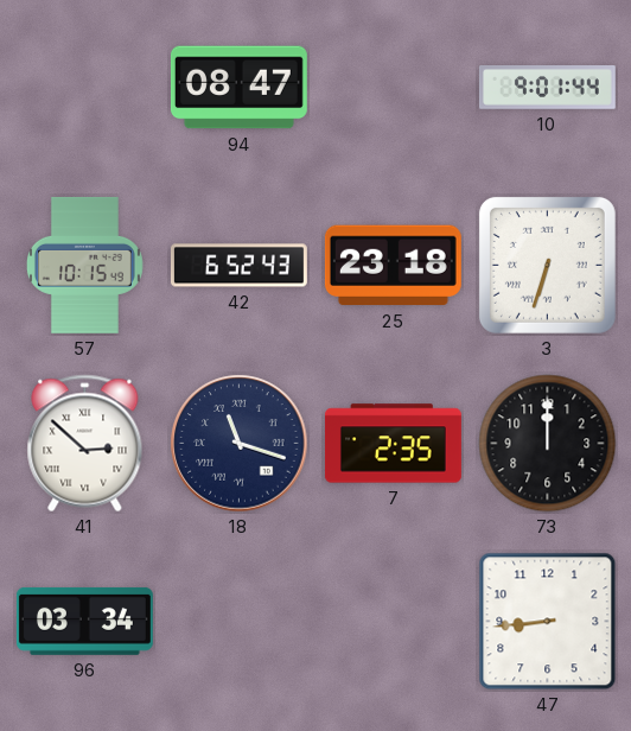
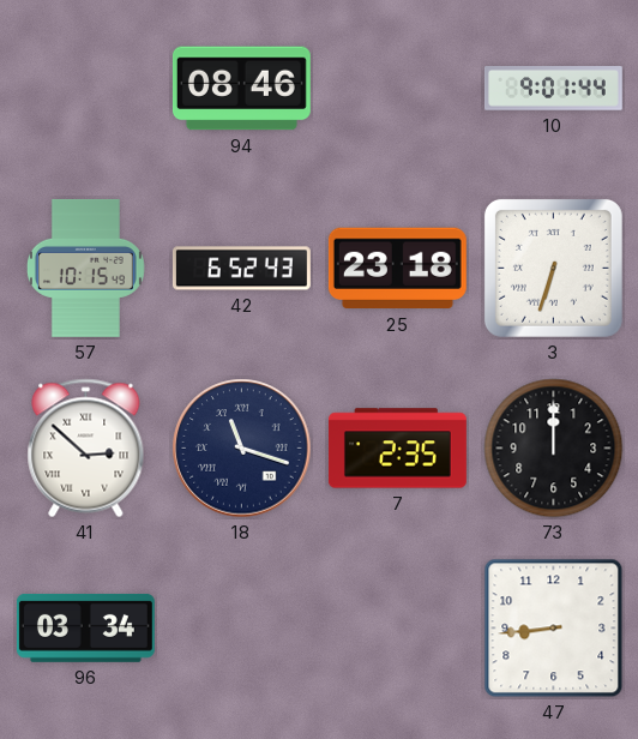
94: 08:47 -> 08:46
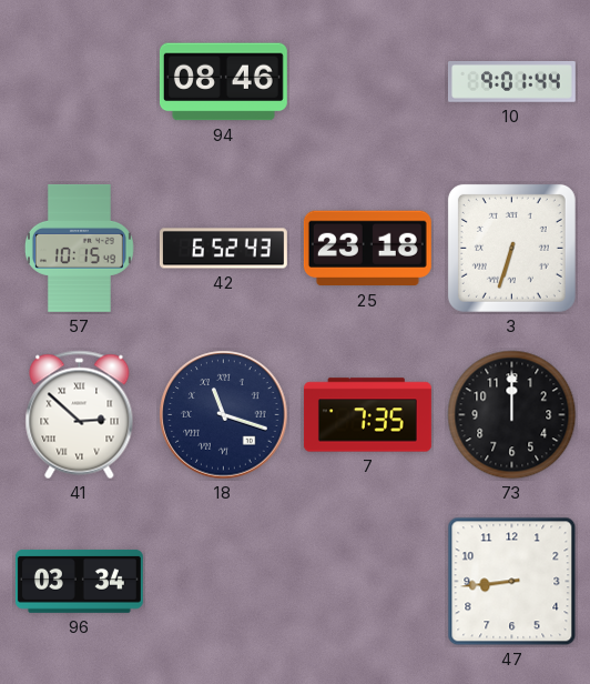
7: 2:35 -> 7:35
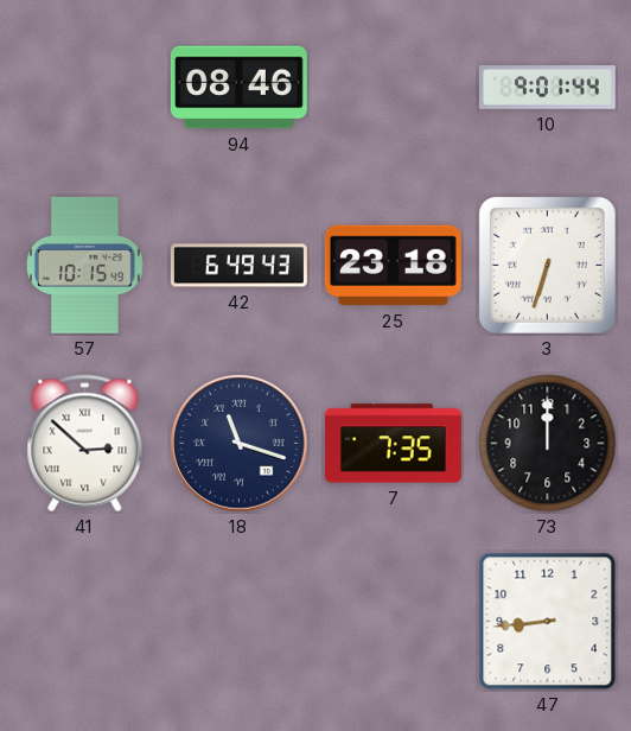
42: 6:52 -> 6:49
96: 03:34 -> none
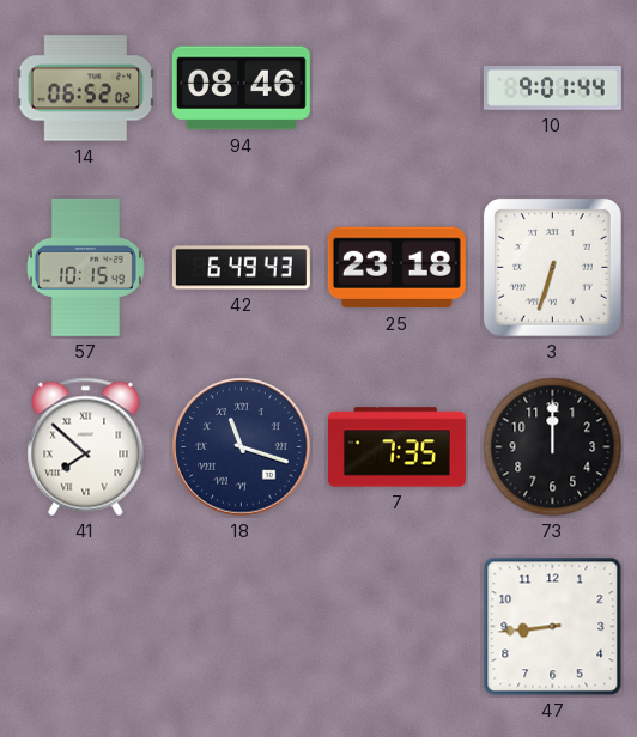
14: none -> 06:52
41: 2:52 -> 7:52
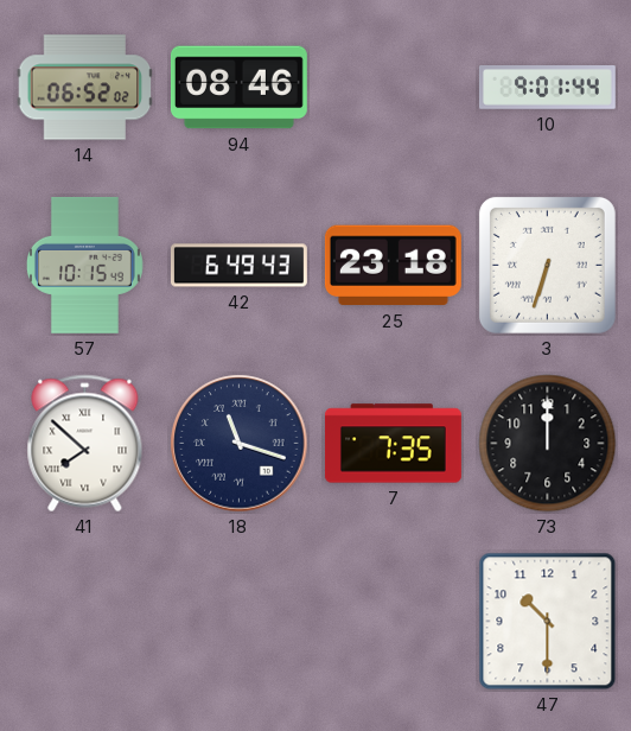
47: 8:44 -> 10:30
